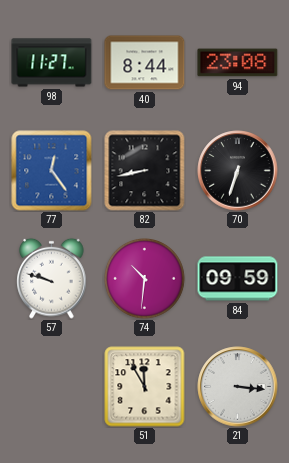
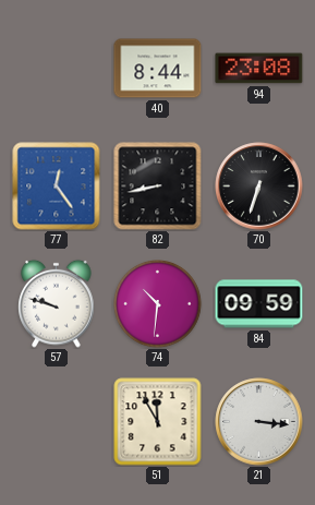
98: 11:27 -> none
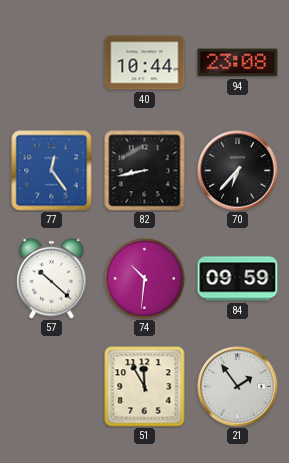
40: 8:44 -> 10:44
70: 6:33 -> 6:37
57: 9:48 -> 10:22
21: 3:16 -> 1:54
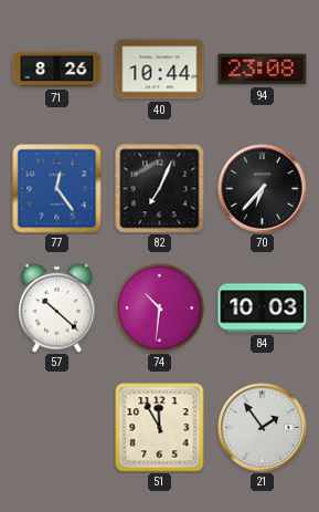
71: none -> 8:26
82: 8:43 -> 7:04
84: 09:59 -> 10:03
